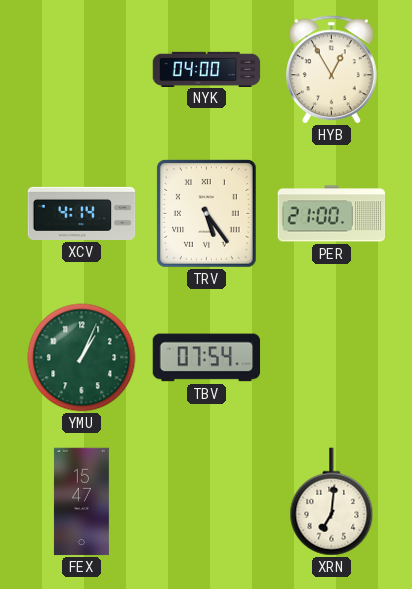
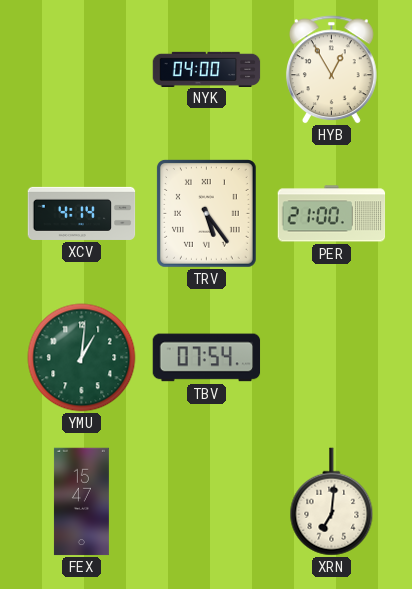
YMU: 1:04 -> 1:01
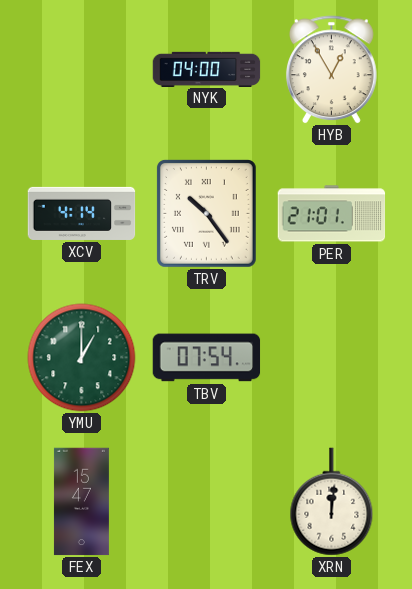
TRV: 5:24 -> 10:24
PER: 21:00 -> 21:01
YMU: 1:01 -> 1:00
XRN: 7:01 -> 12:01
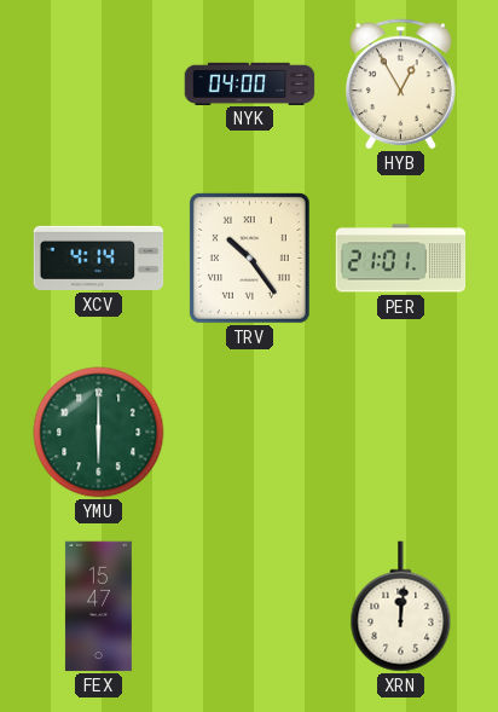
YMU: 1:00 -> 6:00
TBV: 07:54 -> none
